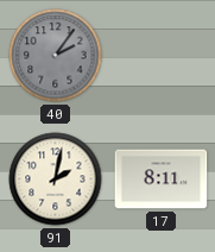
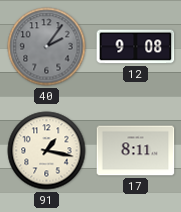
12: none -> 9:08
91: 2:02 -> 1:17
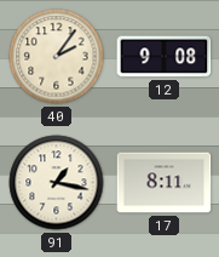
40 dial: grey -> cream
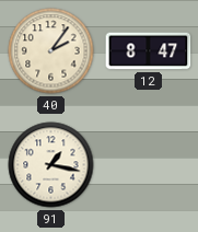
12: 9:08 -> 8:47
17: 8:11 -> none
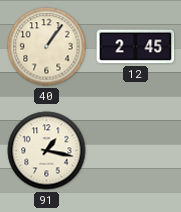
40: 2:06 -> 1:06
12: 8:47 -> 2:45
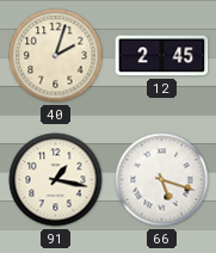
40: 1:06 -> 2:03
66: none -> 5:18
